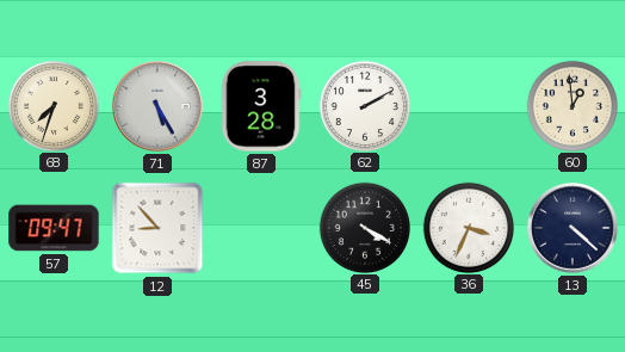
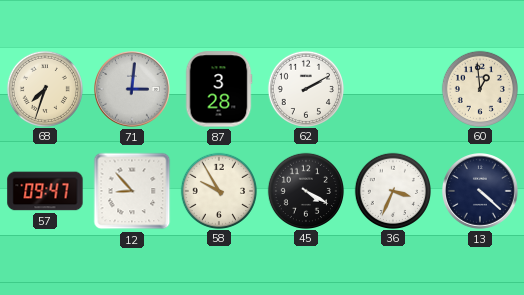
71: 5:25 -> 3:01
58: none -> 9:55
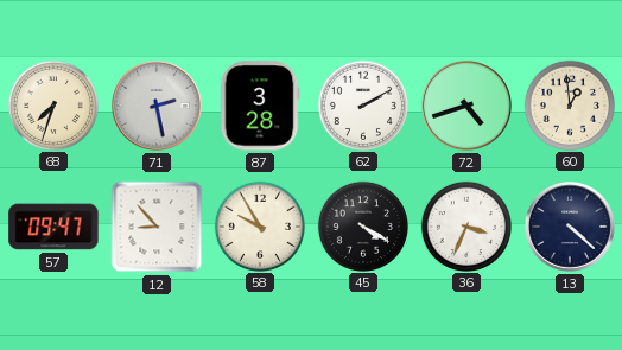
71: 3:01 -> 2:28
72: none -> 4:42
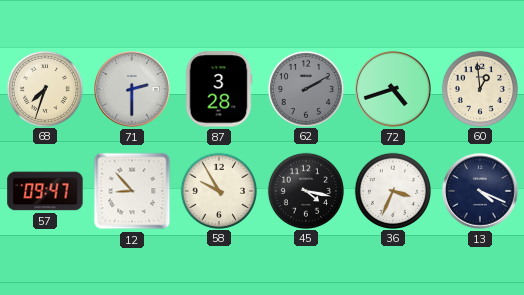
71: 2:28 -> 2:30
62 dial: white -> grey
45: 4:20 -> 4:17
13: 4:22 -> 4:19
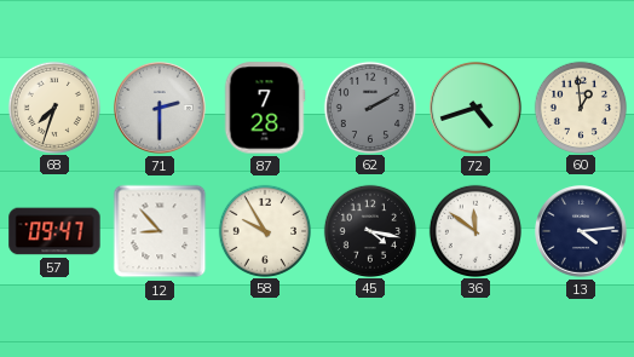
87: 3:28 -> 7:28
36: 3:34 -> 11:51
13: 4:19 -> 4:14
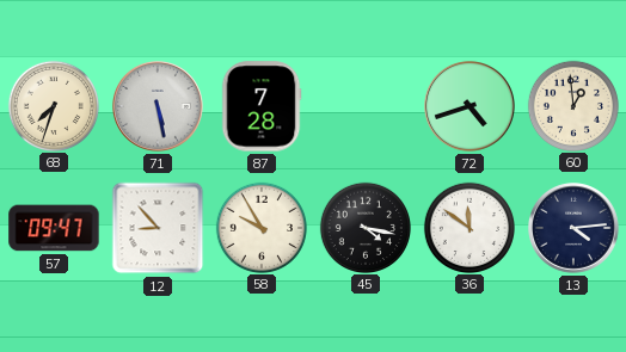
71: 2:30 -> 5:28
62: 2:10 -> none
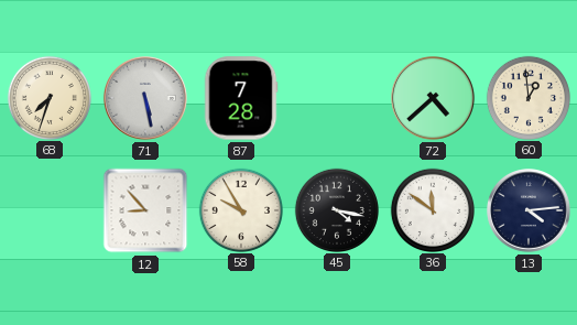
72: 4:42 -> 4:38
57: 09:47 -> none
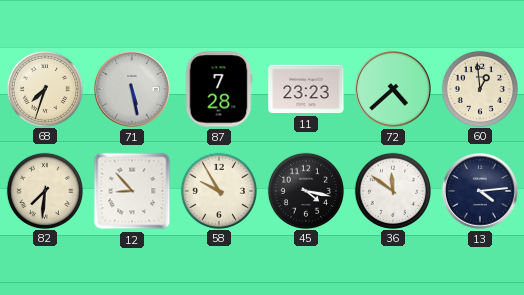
11: none -> 23:23
82: none -> 7:31
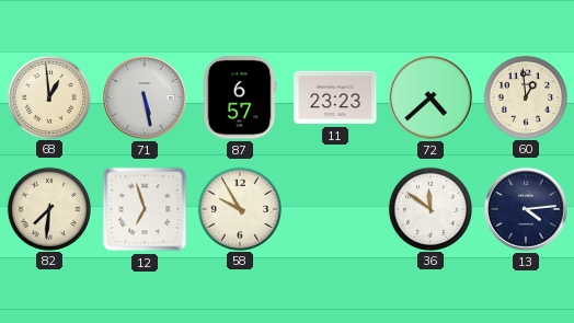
68: 7:33 -> 12:59
87: 7:28 -> 6:57
12: 8:53 -> 6:57
45: 4:17 -> none
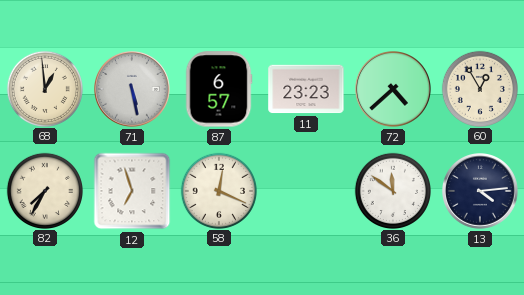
60: 12:59 -> 12:55
82: 7:31 -> 7:35
58: 9:55 -> 12:19
